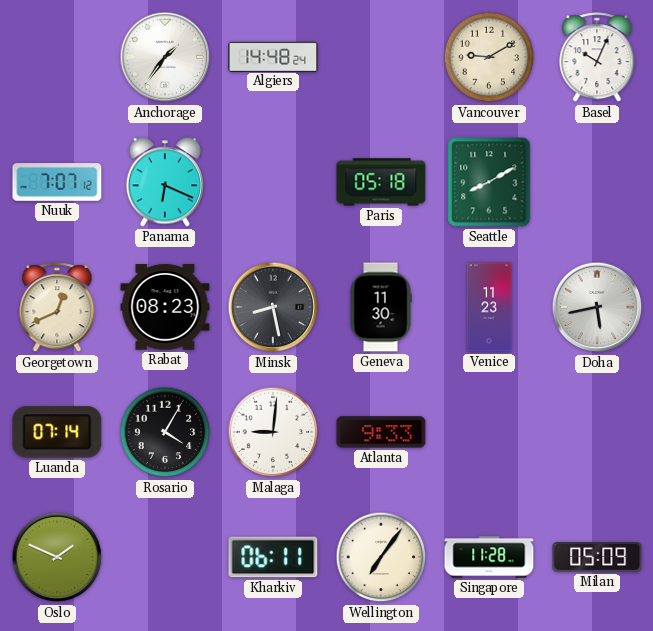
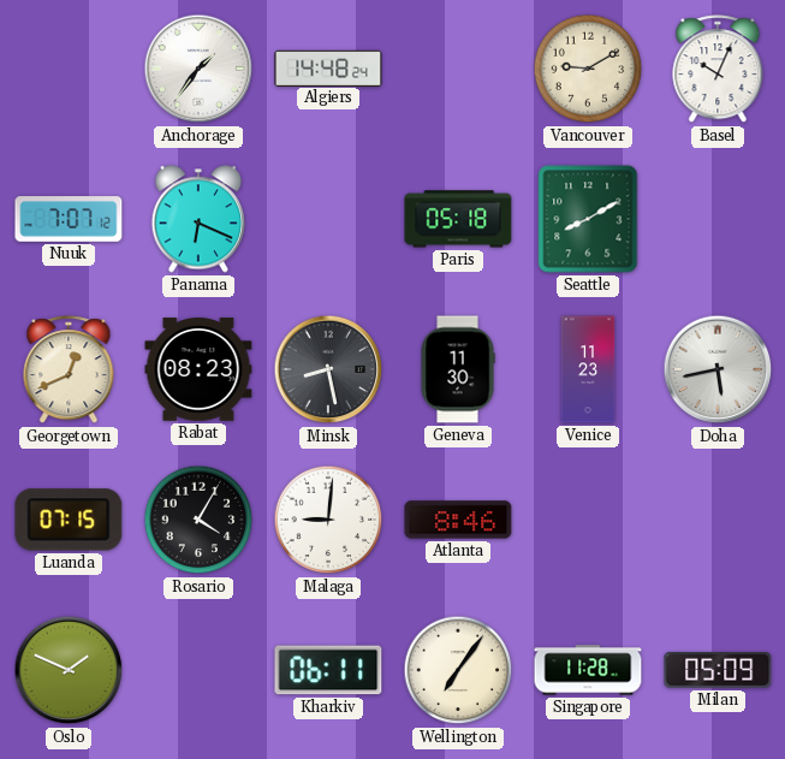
Luanda: 07:14 -> 07:15
Atlanta: 9:33 -> 8:46
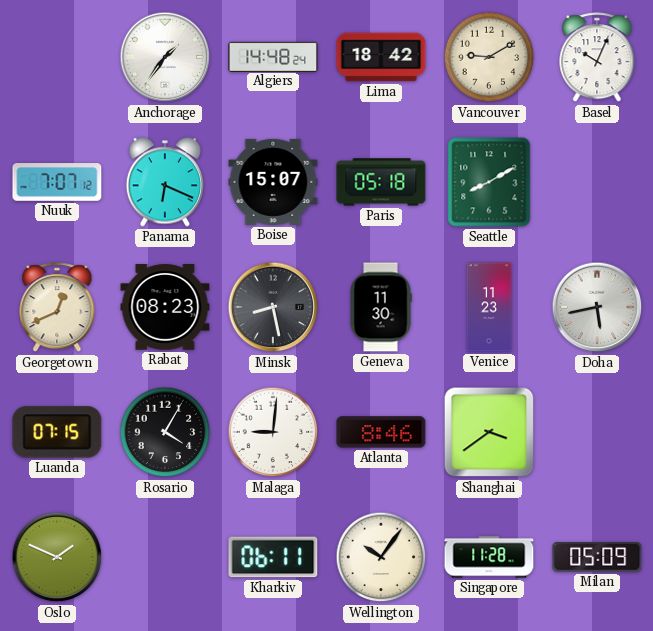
Lima: none -> 18:42
Boise: none -> 15:07
Shanghai: none -> 3:39
Wellington: 7:06 -> 10:06
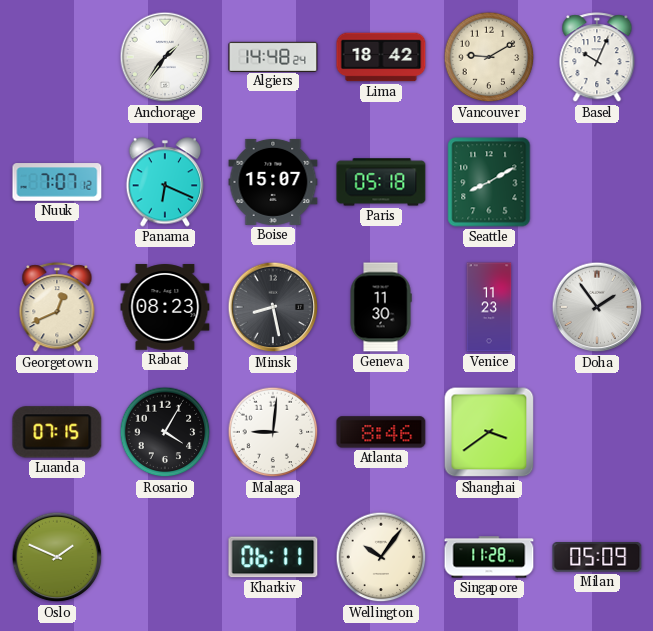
Doha: 5:43 -> 1:54
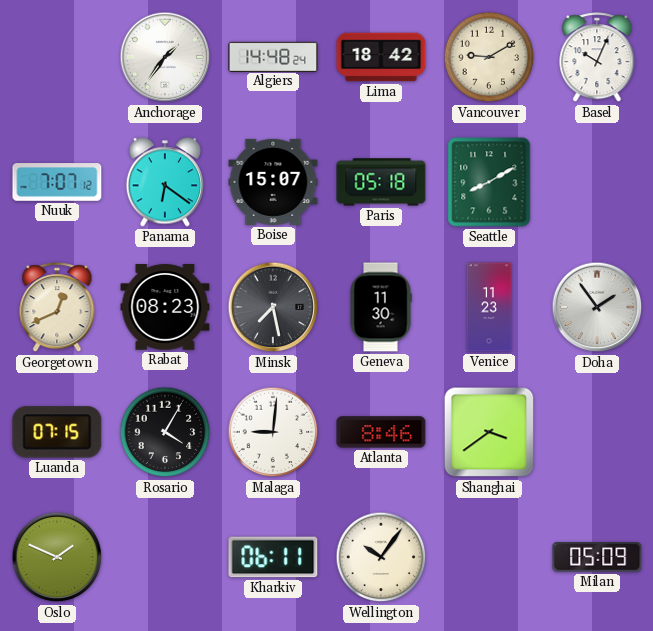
Panama: 6:19 -> 6:21
Minsk: 8:28 -> 7:28
Singapore: 11:28 -> none
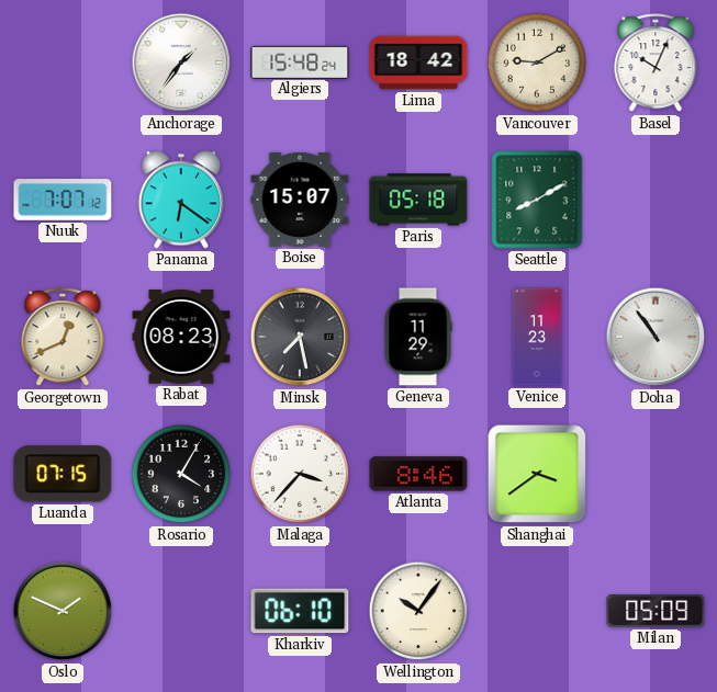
Algiers: 14:48 -> 15:48
Geneva: 11:30 -> 11:29
Doha: 1:54 -> 10:54
Malaga: 9:01 -> 3:37
Kharkiv: 06:11 -> 06:10
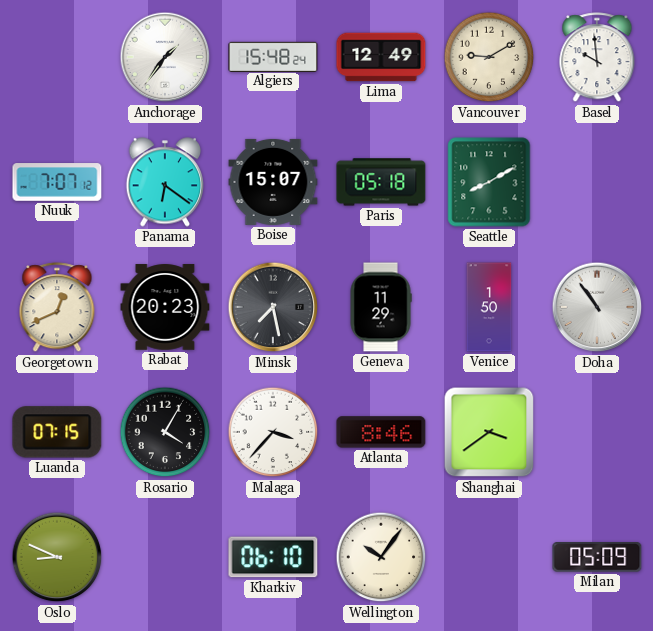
Lima: 18:42 -> 12:49
Basel: 10:04 -> 9:59
Rabat: 08:23 -> 20:23
Venice: 11:23 -> 1:50
Oslo: 1:49 -> 8:49
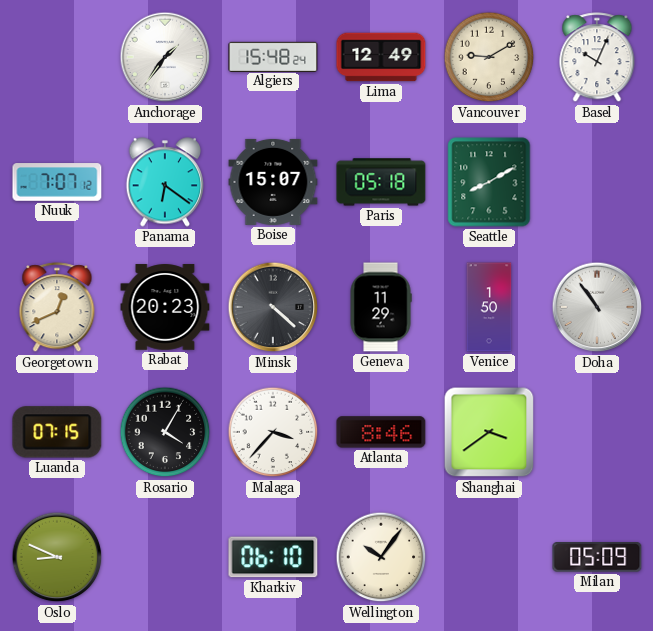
Basel: 9:59 -> 10:04
Minsk: 7:28 -> 4:22
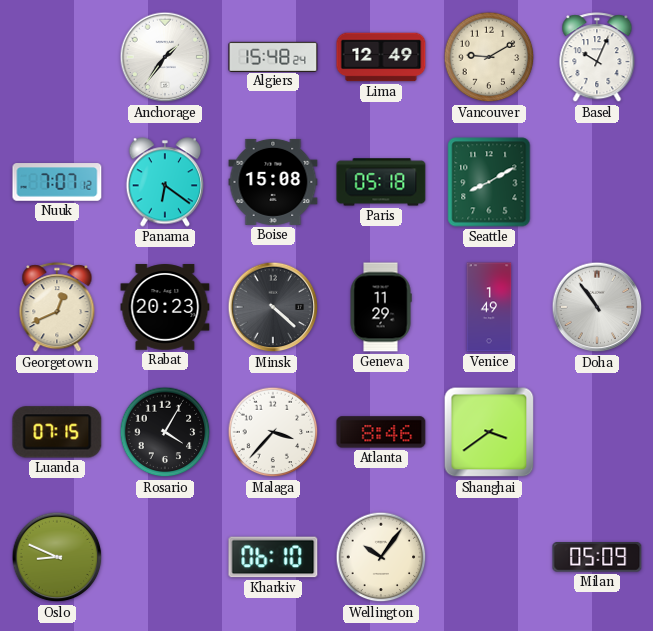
Boise: 15:07 -> 15:08
Venice: 1:50 -> 1:49
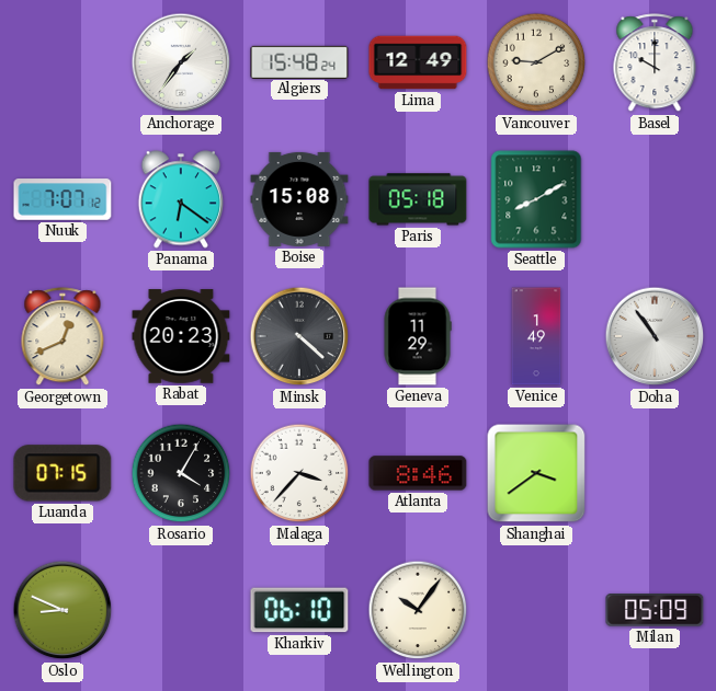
Basel: 10:04 -> 10:00
